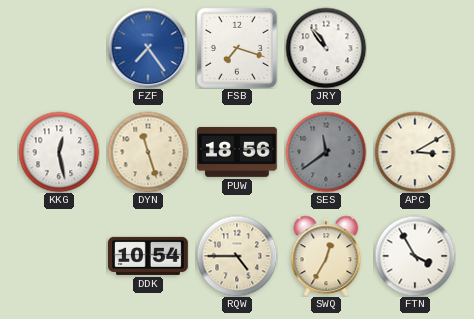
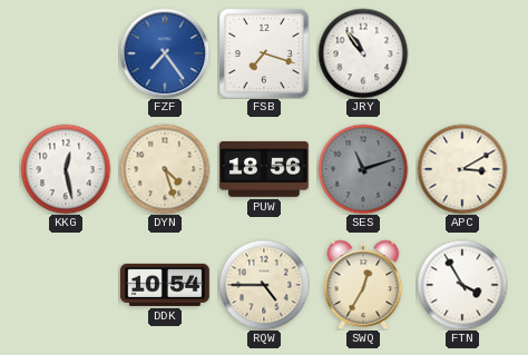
DYN: 11:27 -> 4:27
SES: 11:39 -> 11:12
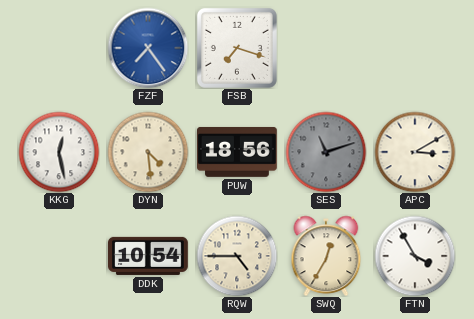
JRY: 10:54 -> none
DYN: 4:27 -> 4:29
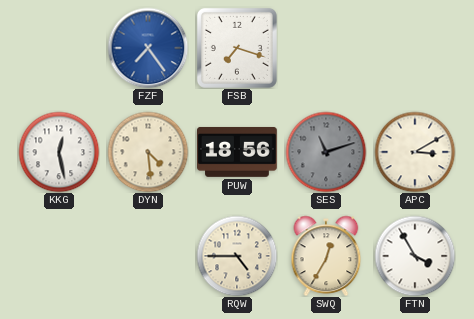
DDK: 10:54 -> none
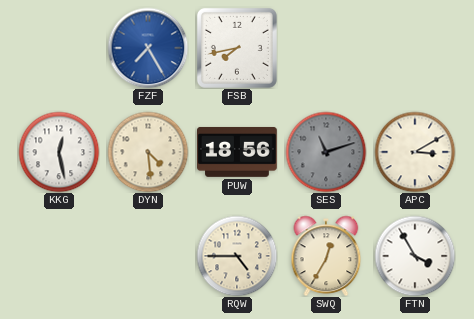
FZF: 7:24 -> 7:25
FSB: 7:18 -> 7:43
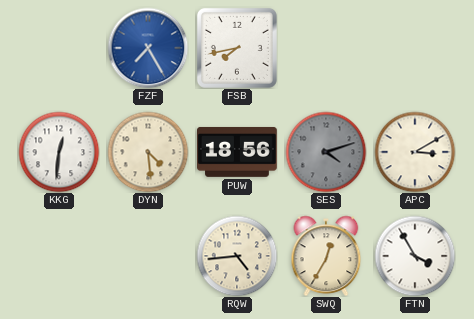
KKG: 12:28 -> 12:31
SES: 11:12 -> 4:12
RQW: 4:45 -> 4:44
